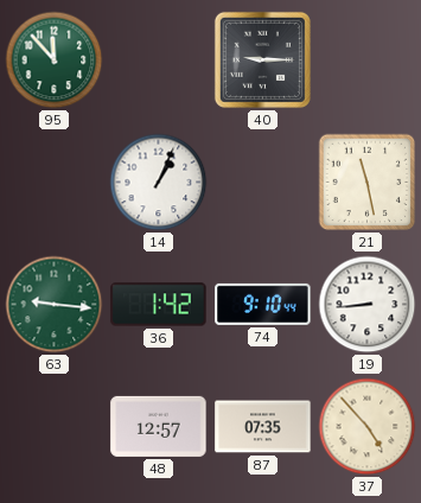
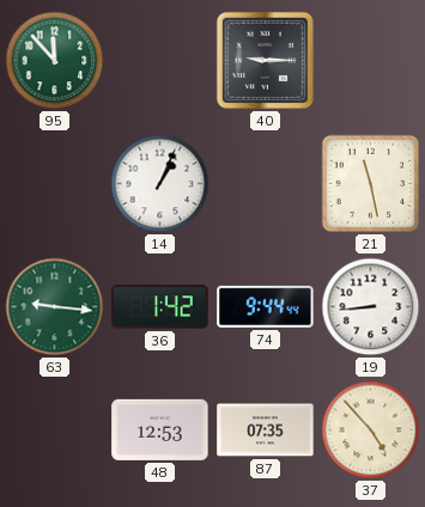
74: 9:10 -> 9:44
48: 12:57 -> 12:53
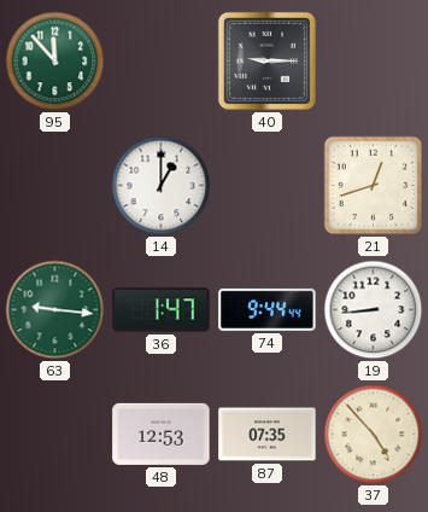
14: 1:04 -> 1:00
21: 11:28 -> 12:42
36: 1:42 -> 1:47
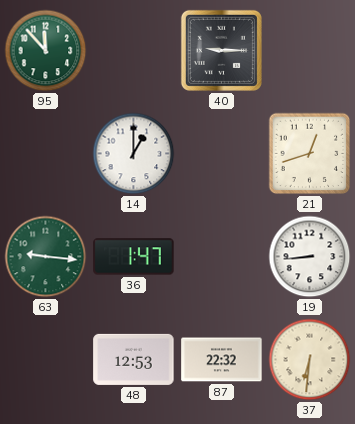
74: 9:44 -> none
87: 07:35 -> 22:32
37: 4:53 -> 6:31
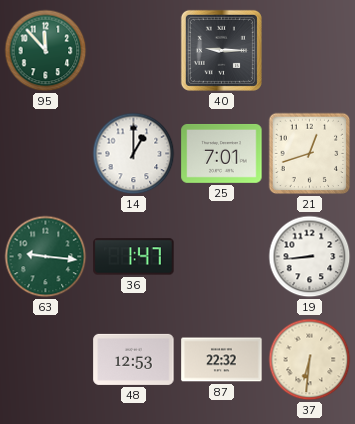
25: none -> 7:01
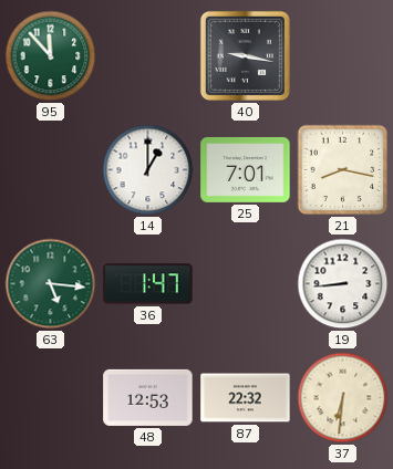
40: 9:15 -> 9:17
21: 12:42 -> 8:17
63: 9:16 -> 5:16
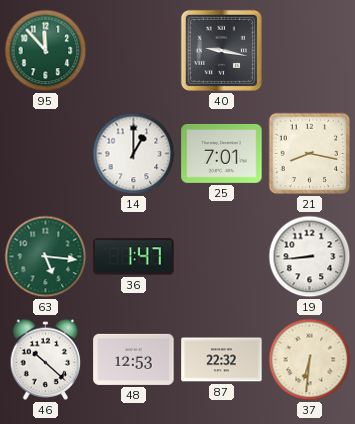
46: none -> 10:22
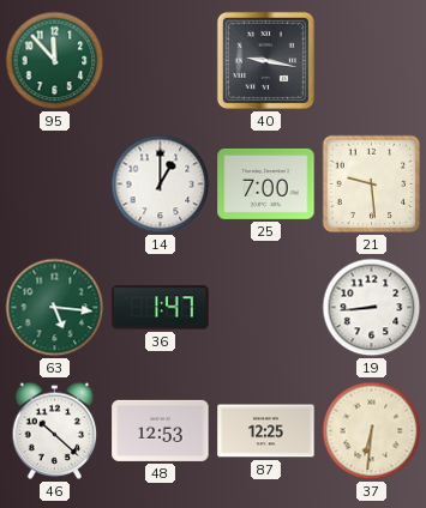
25: 7:01 -> 7:00
21: 8:17 -> 9:29
87: 22:32 -> 12:25
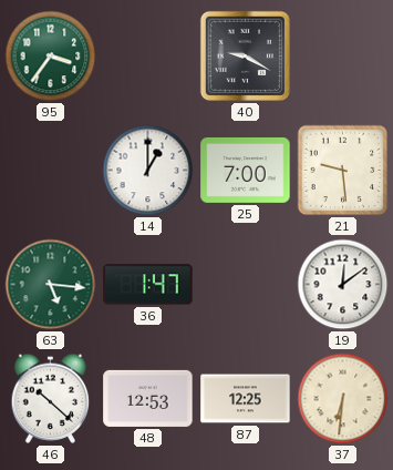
95: 11:53 -> 3:36
40: 9:17 -> 9:20
19: 8:44 -> 12:09
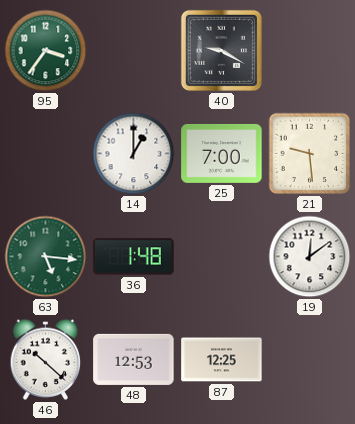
36: 1:47 -> 1:48
37: 6:31 -> none
